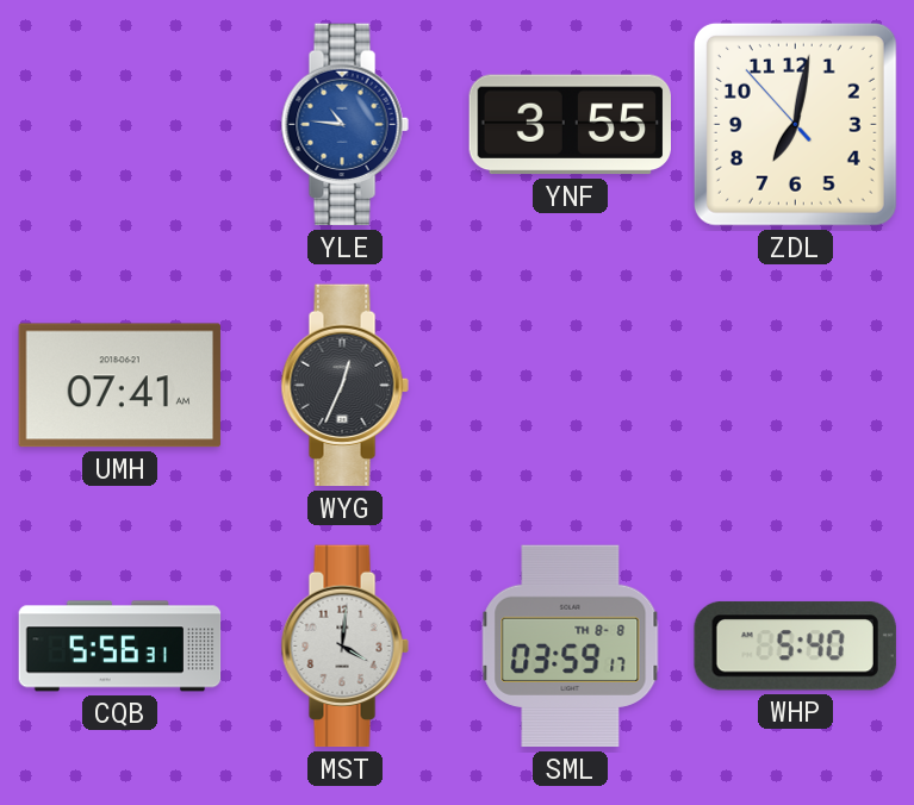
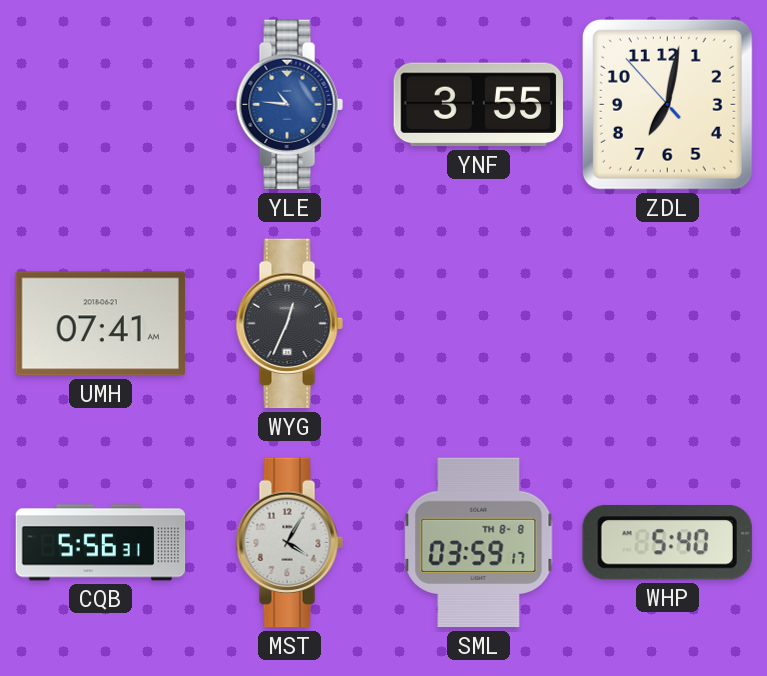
MST: 4:01 -> 4:05
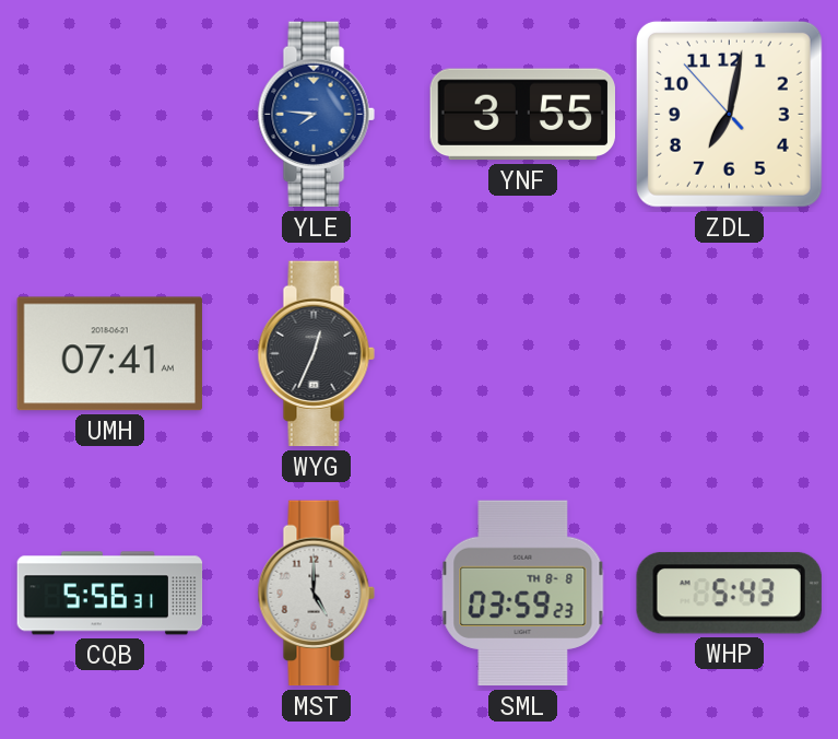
YLE: 10:46 -> 7:46
MST: 4:05 -> 5:00
SML: 03:59:17 -> 03:59:23
WHP: 5:40 -> 5:43
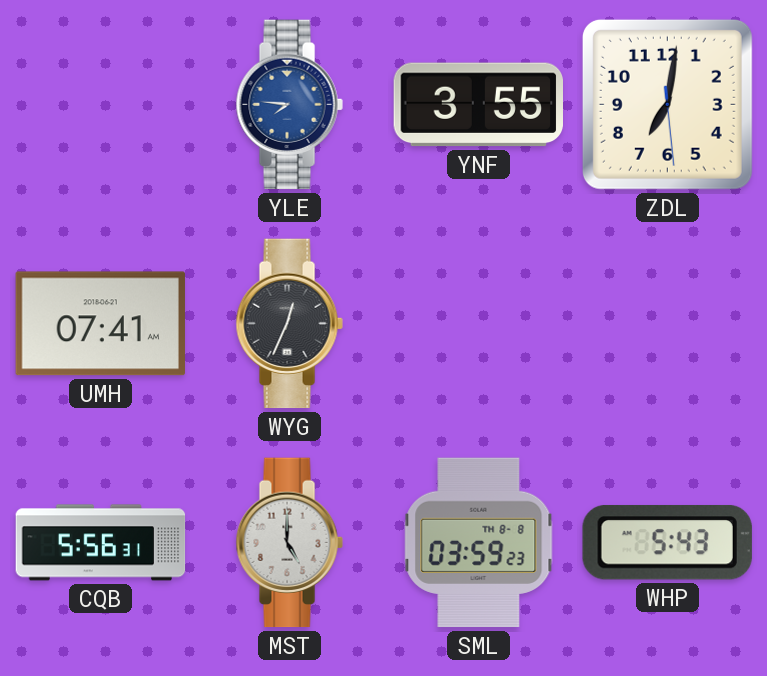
ZDL: 7:01:53 -> 7:01:29
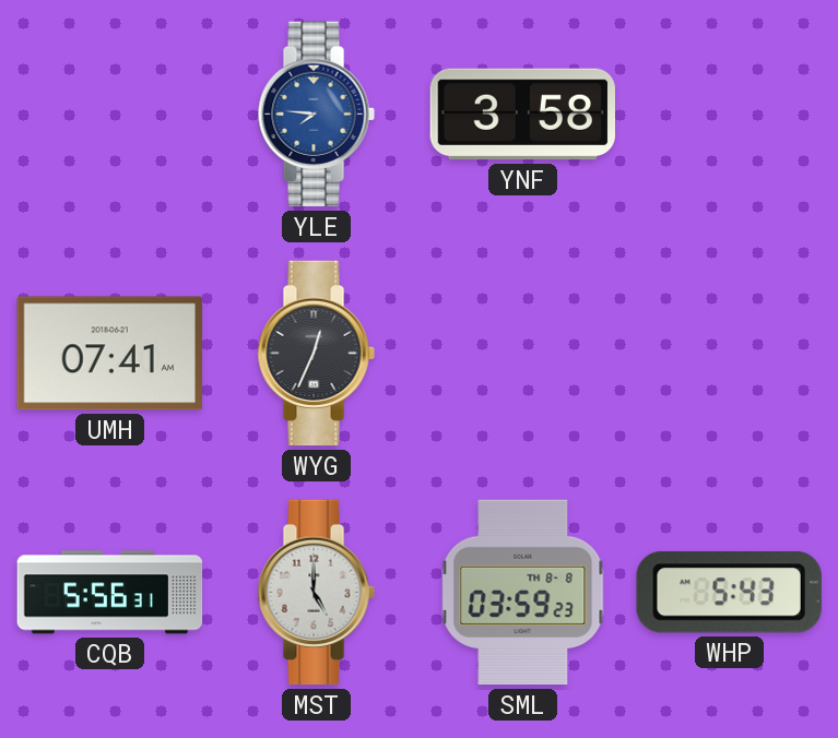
YNF: 3:55 -> 3:58
ZDL: 7:01 -> none
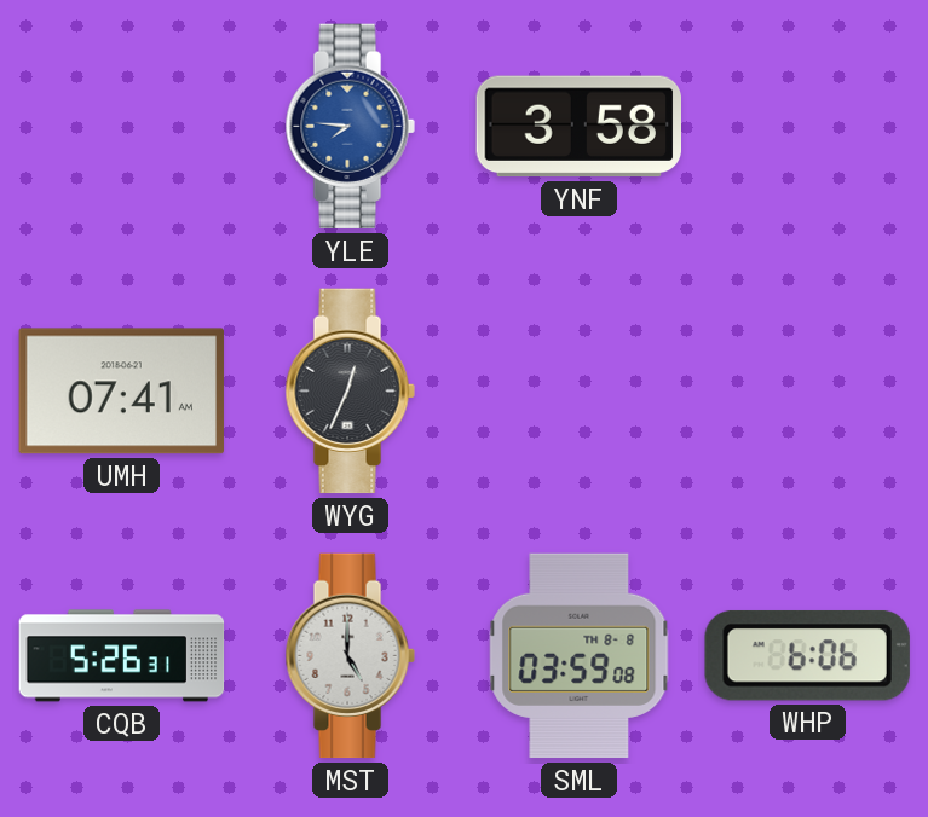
CQB: 5:56 -> 5:26
SML: 03:59:23 -> 03:59:08
WHP: 5:43 -> 6:06
